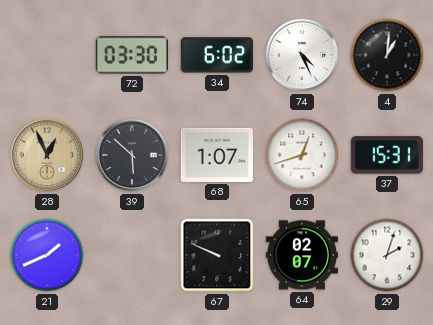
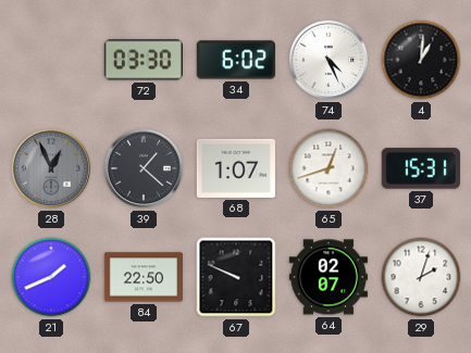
28 dial: champagne -> grey
39: 5:52 -> 1:22
84: none -> 22:50
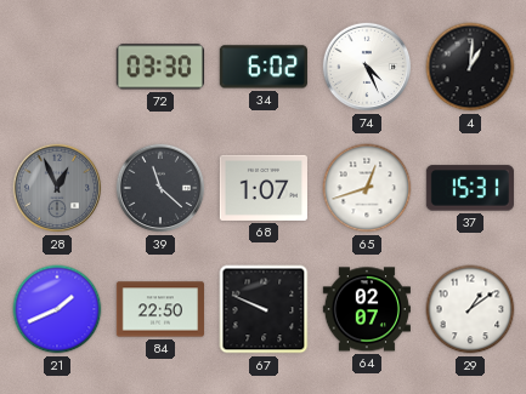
39: 1:22 -> 11:22
29: 2:03 -> 1:09
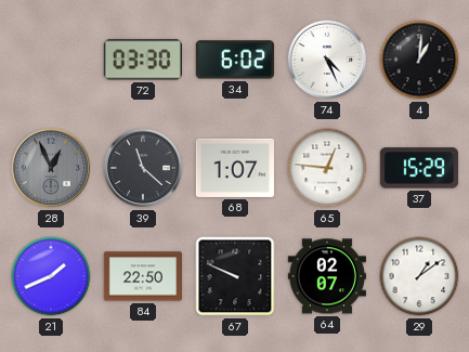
65: 12:42 -> 12:46
37: 15:31 -> 15:29
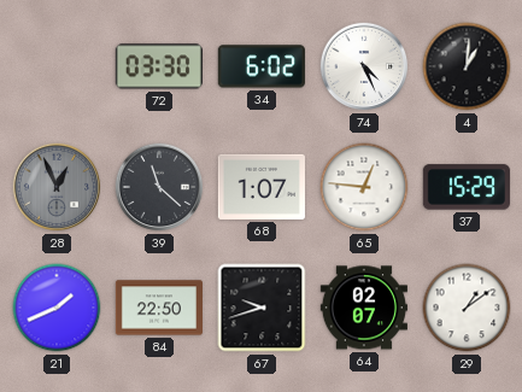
67: 9:49 -> 9:42
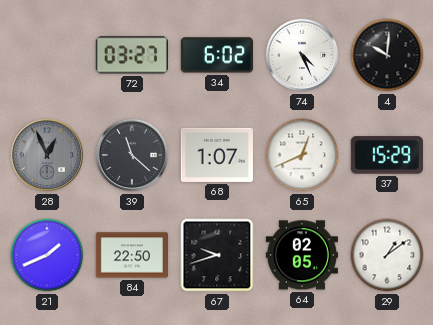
72: 03:30 -> 03:27
4: 1:01 -> 10:01
65: 12:46 -> 12:41
64: 02:07 -> 02:05
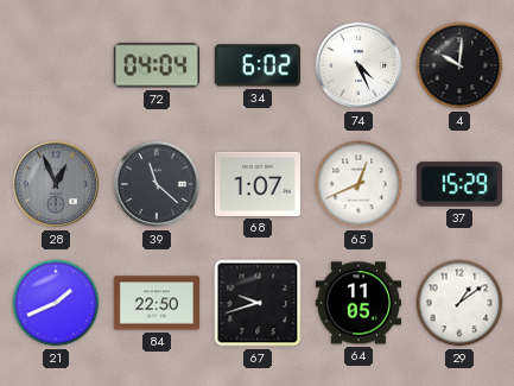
72: 03:27 -> 04:04
64: 02:05 -> 11:05
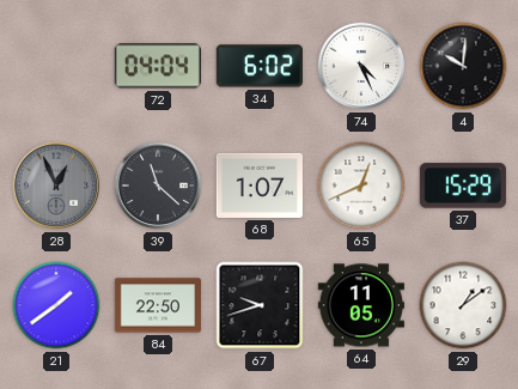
21: 1:41 -> 1:39
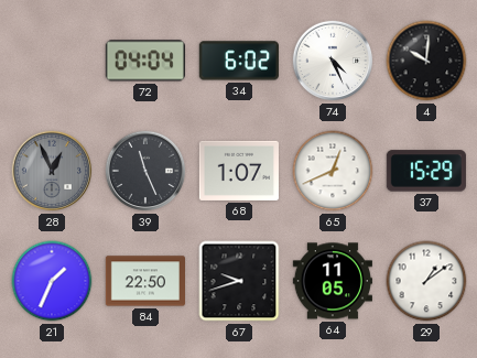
39: 11:22 -> 11:26
21: 1:39 -> 1:34
